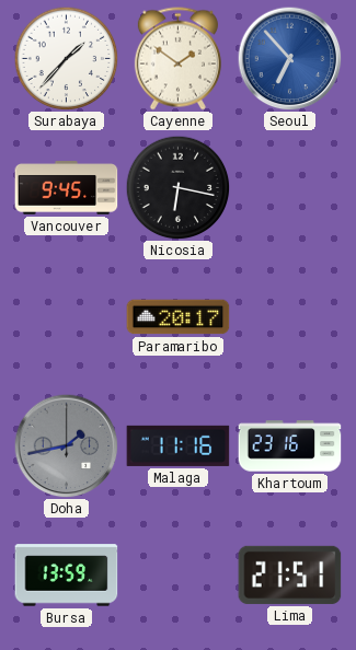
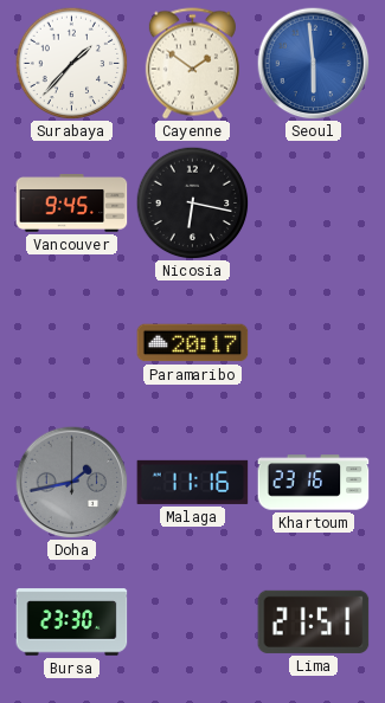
Seoul: 6:53 -> 5:59
Bursa: 13:59 -> 23:30
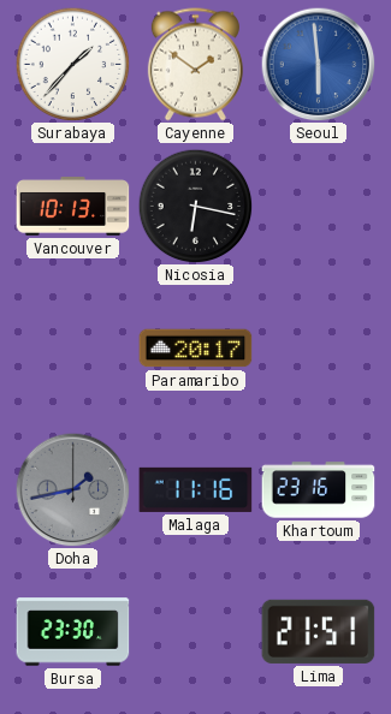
Vancouver: 9:45 -> 10:13
